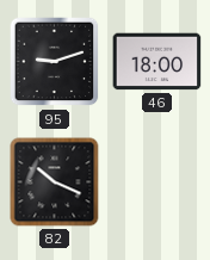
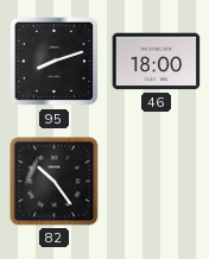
95: 9:12 -> 8:12
82: 10:19 -> 10:24
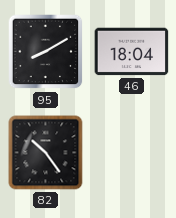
95: 8:12 -> 8:10
46: 18:00 -> 18:04
